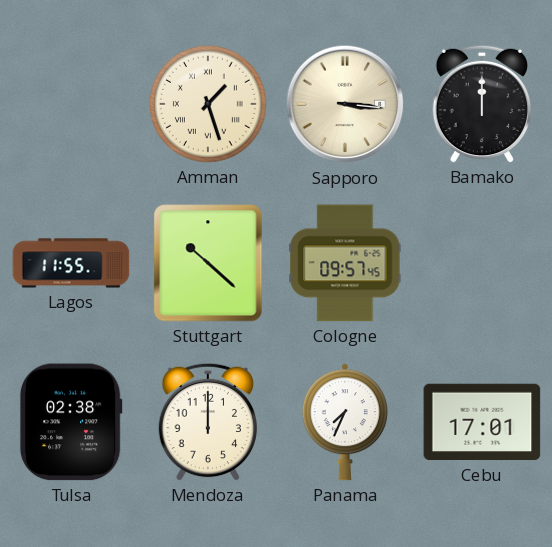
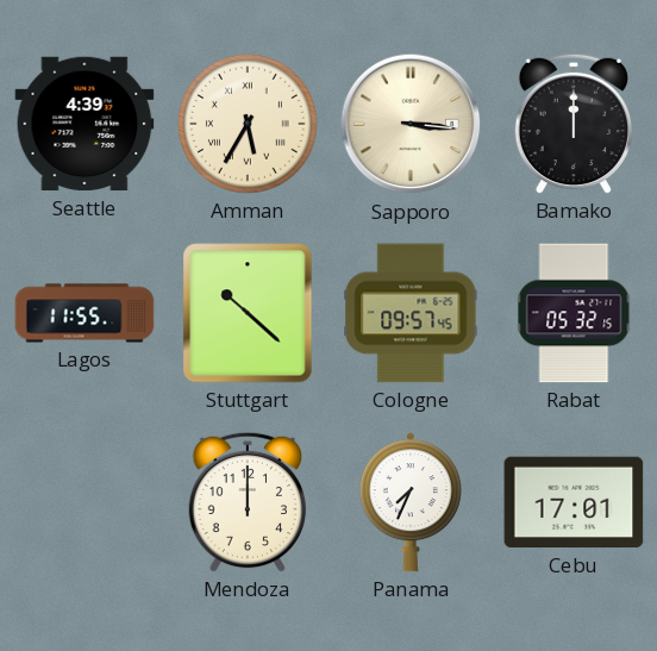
Seattle: none -> 4:39
Amman: 1:27 -> 5:35
Rabat: none -> 05:32
Tulsa: 02:38 -> none
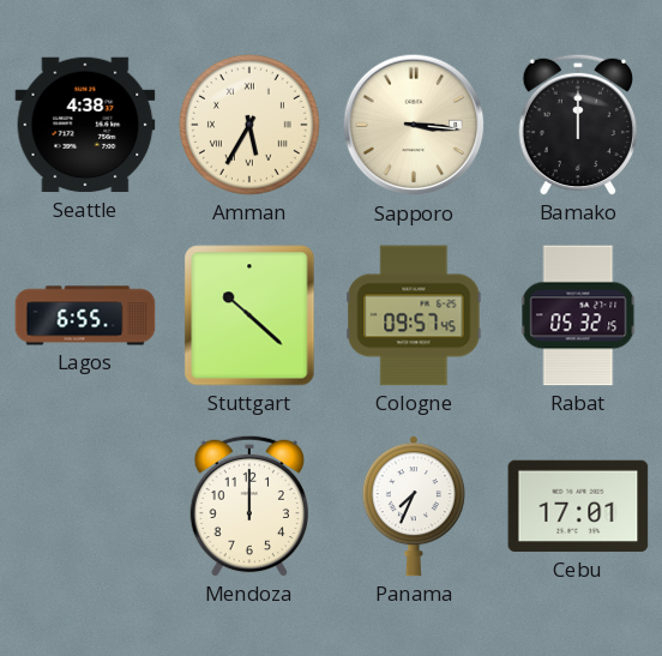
Seattle: 4:39 -> 4:38
Lagos: 11:55 -> 6:55
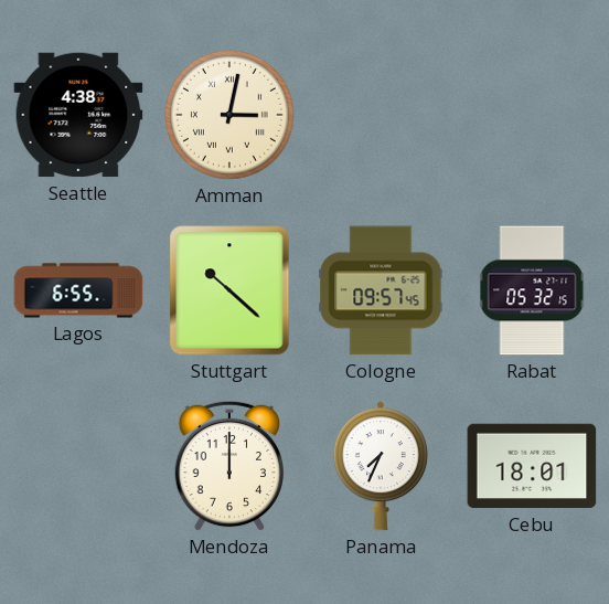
Amman: 5:35 -> 3:02
Sapporo: 3:16 -> none
Bamako: 12:00 -> none
Cebu: 17:01 -> 18:01
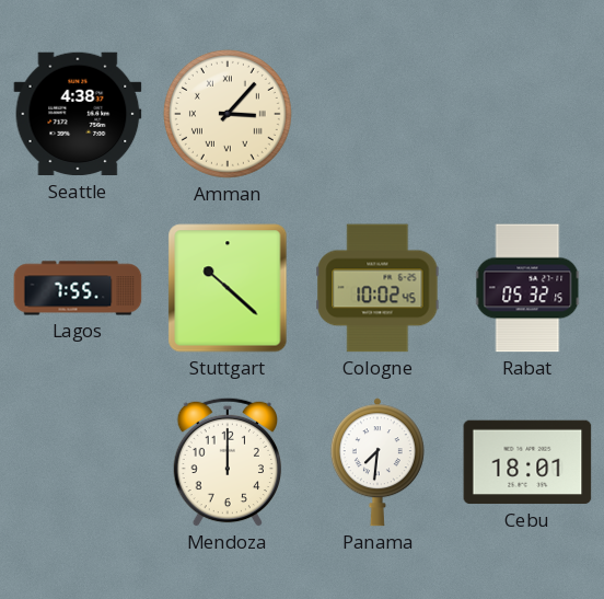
Amman: 3:02 -> 3:07
Lagos: 6:55 -> 7:55
Cologne: 09:57 -> 10:02
Panama: 7:34 -> 7:31
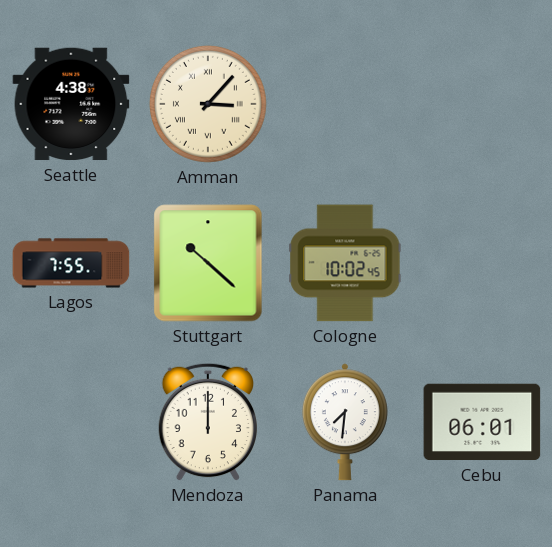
Rabat: 05:32 -> none
Cebu: 18:01 -> 06:01
